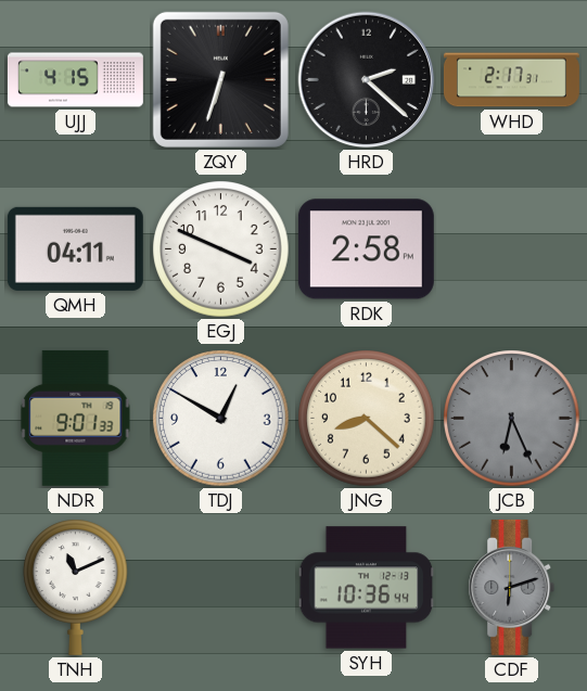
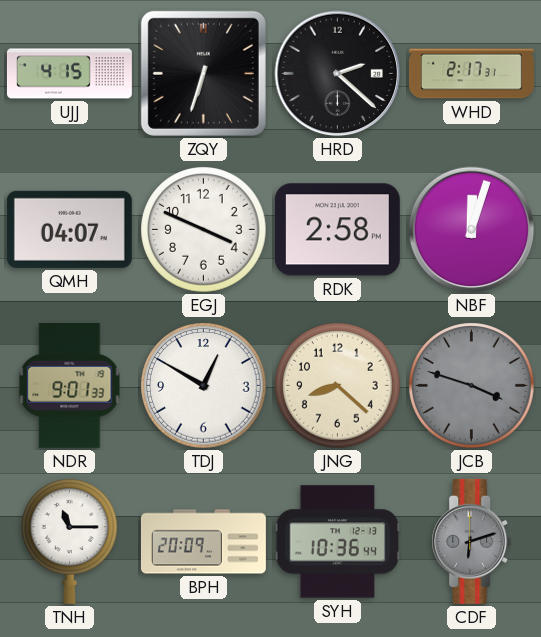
QMH: 04:11 -> 04:07
NBF: none -> 12:03
JCB: 6:26 -> 3:48
TNH: 11:11 -> 11:15
BPH: none -> 20:09
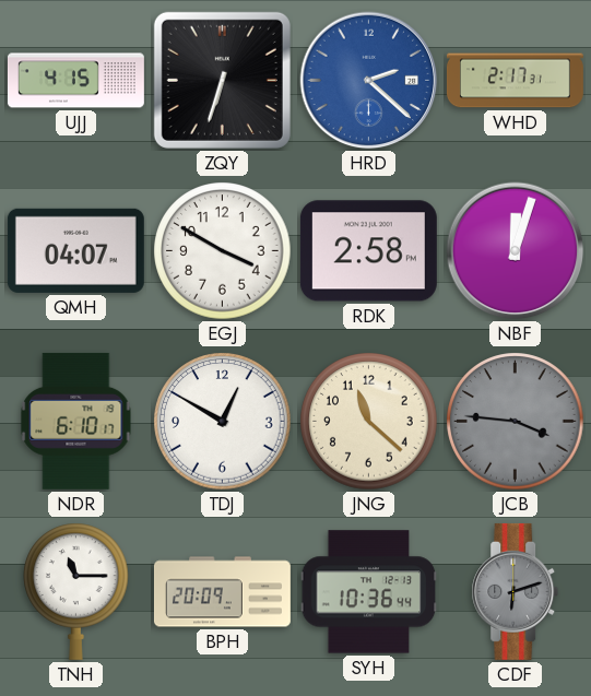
HRD dial: black -> blue
EGJ: 3:49 -> 3:50
NDR: 9:01 -> 6:10
JNG: 8:22 -> 11:22
JCB: 3:48 -> 3:46
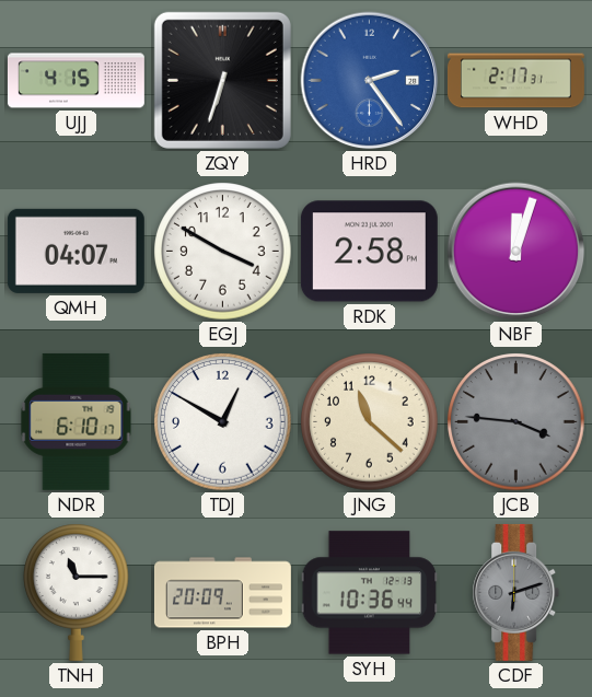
HRD: 2:22 -> 2:24
